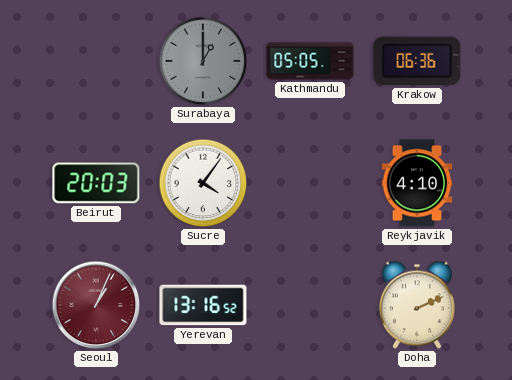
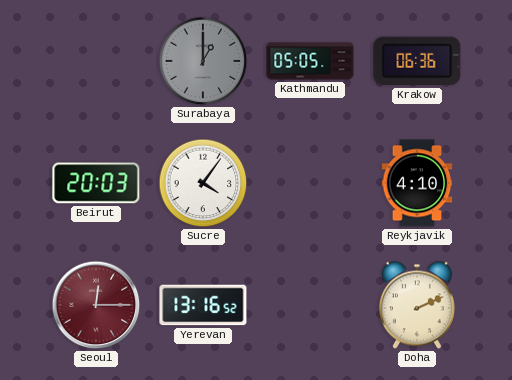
Seoul: 1:04 -> 12:15
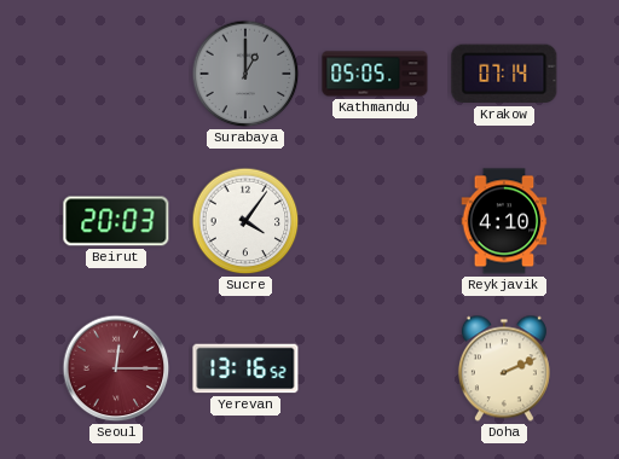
Krakow: 06:36 -> 07:14
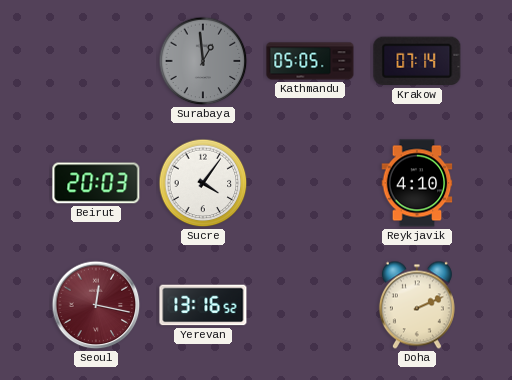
Surabaya: 1:00 -> 12:59
Seoul: 12:15 -> 12:17
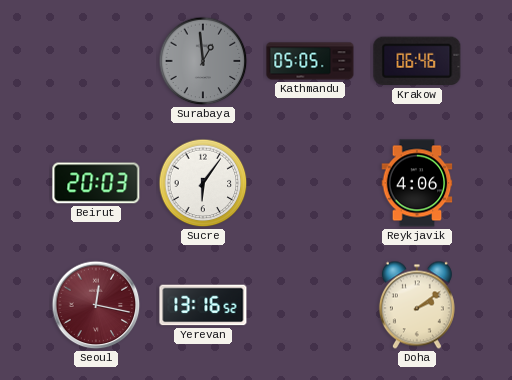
Krakow: 07:14 -> 06:46
Sucre: 4:06 -> 6:06
Reykjavik: 4:10 -> 4:06
Doha: 2:11 -> 2:09
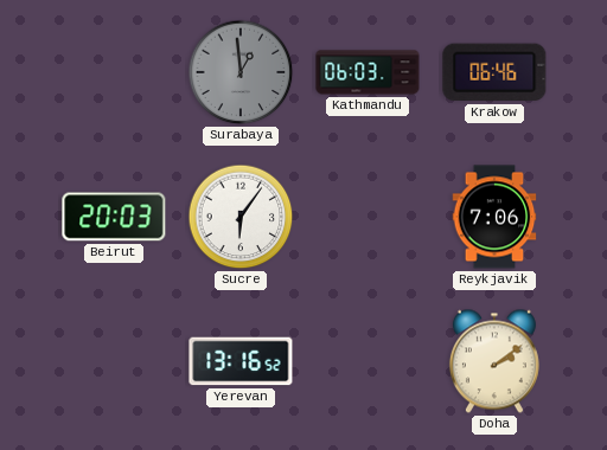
Kathmandu: 05:05 -> 06:03
Reykjavik: 4:06 -> 7:06
Seoul: 12:17 -> none
